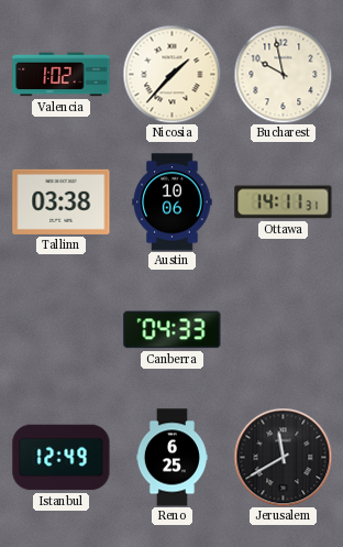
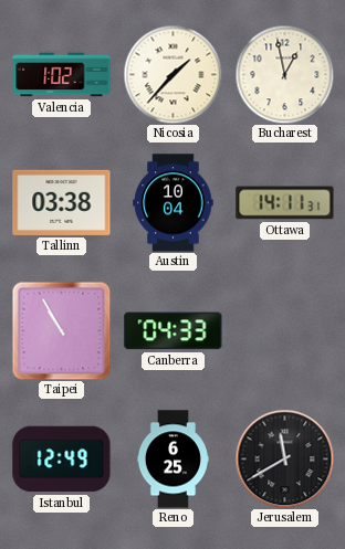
Bucharest: 9:58 -> 12:58
Austin: 10:06 -> 10:04
Taipei: none -> 10:55
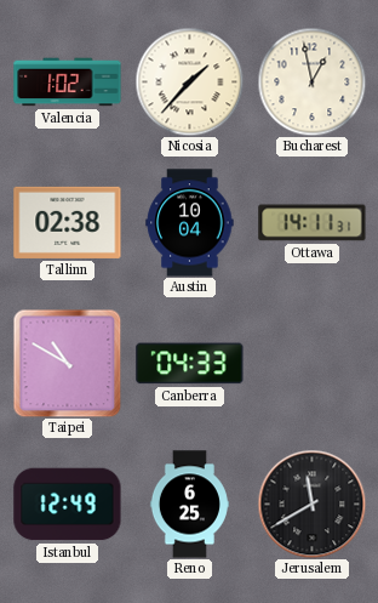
Tallinn: 03:38 -> 02:38
Taipei: 10:55 -> 10:50
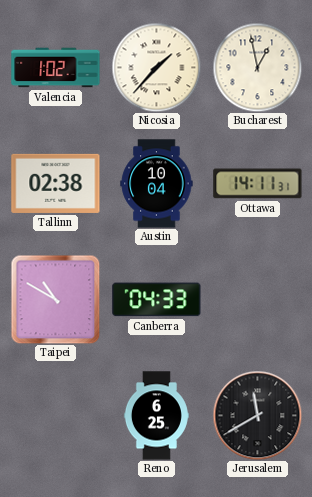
Istanbul: 12:49 -> none
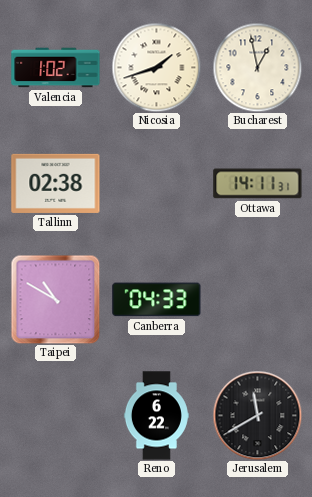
Nicosia: 1:37 -> 1:42
Austin: 10:04 -> none
Reno: 6:25 -> 6:22
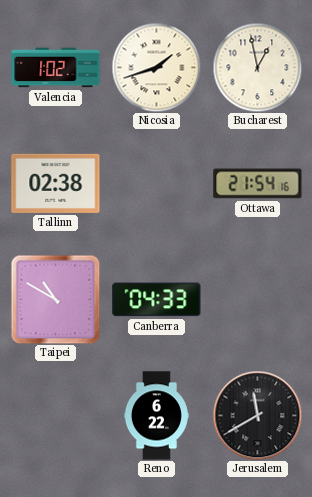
Ottawa: 14:11 -> 21:54
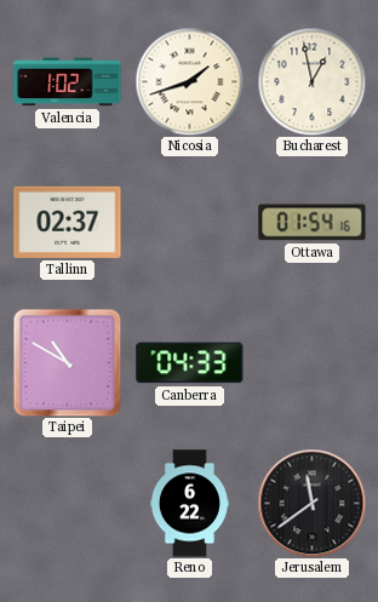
Tallinn: 02:38 -> 02:37
Ottawa: 21:54 -> 01:54
Jerusalem: 11:40 -> 11:39
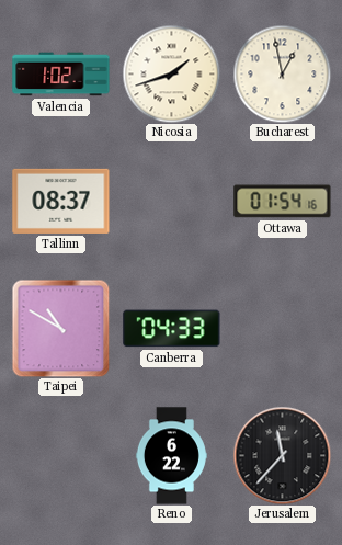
Tallinn: 02:37 -> 08:37
Jerusalem: 11:39 -> 11:37
